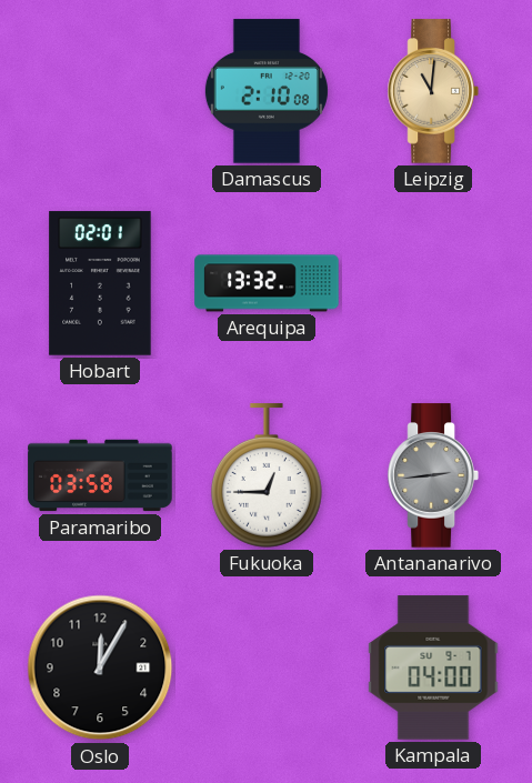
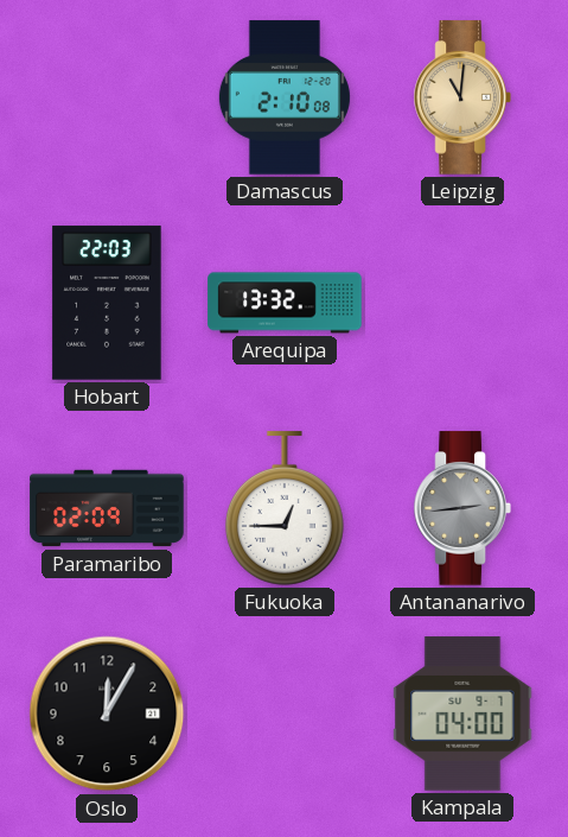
Hobart: 02:01 -> 22:03
Paramaribo: 03:58 -> 02:09
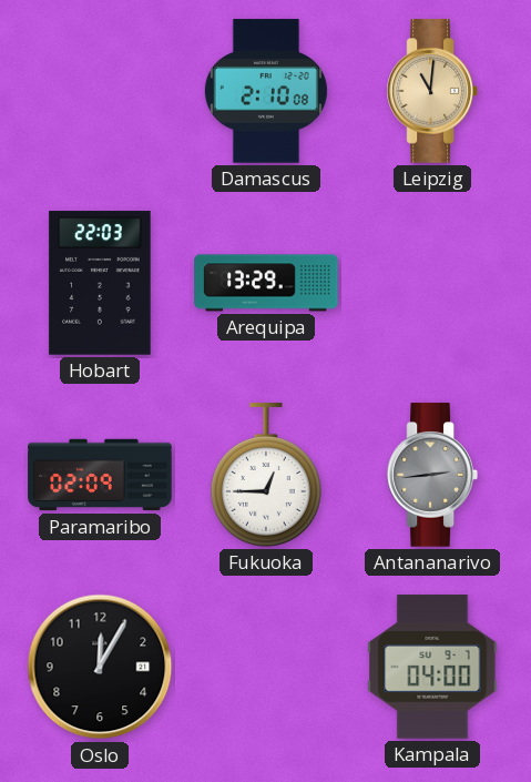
Arequipa: 13:32 -> 13:29
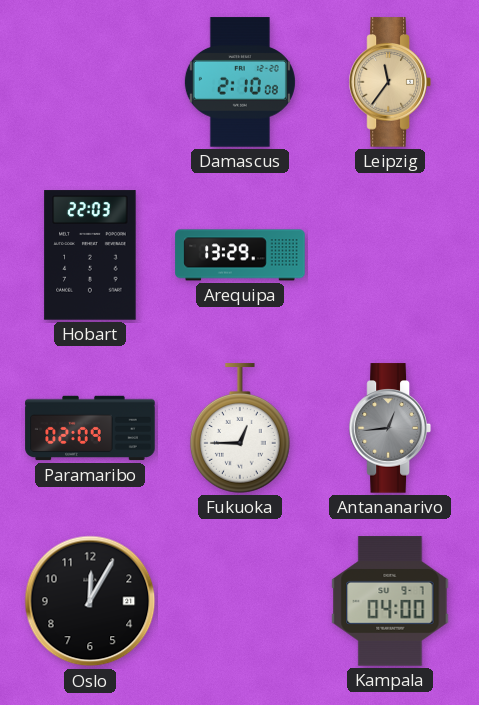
Leipzig: 11:01 -> 11:36
Antananarivo: 2:44 -> 12:44
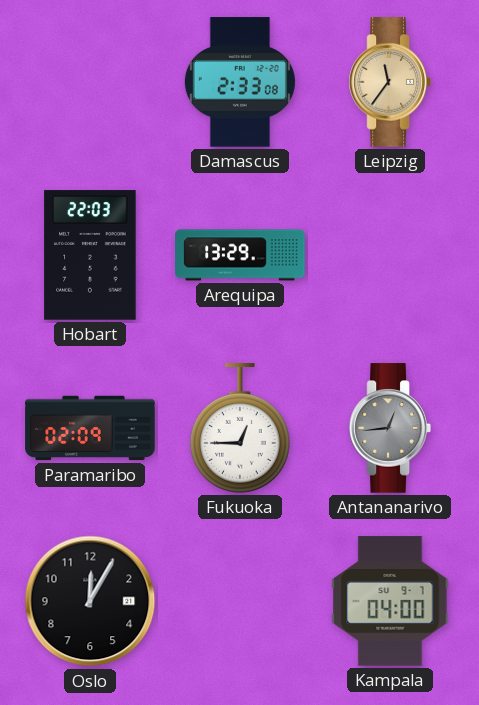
Damascus: 2:10 -> 2:33
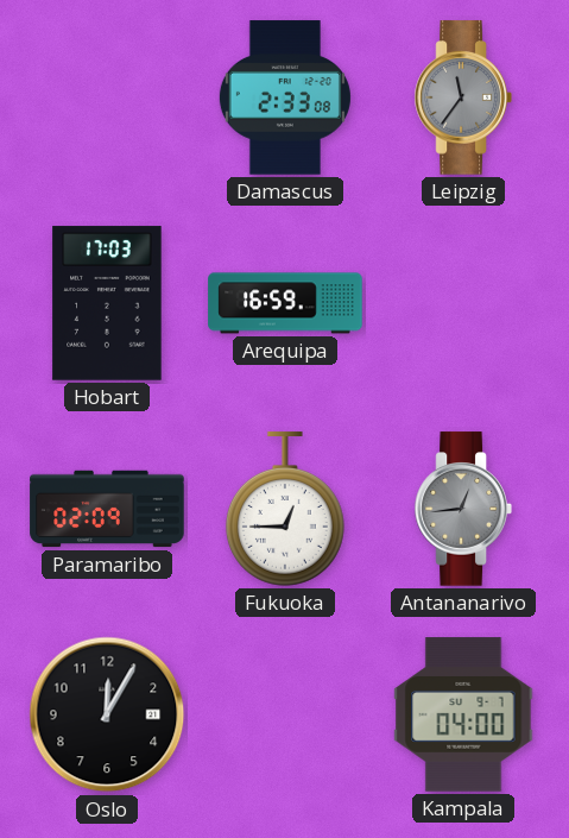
Leipzig dial: champagne -> grey
Hobart: 22:03 -> 17:03
Arequipa: 13:29 -> 16:59
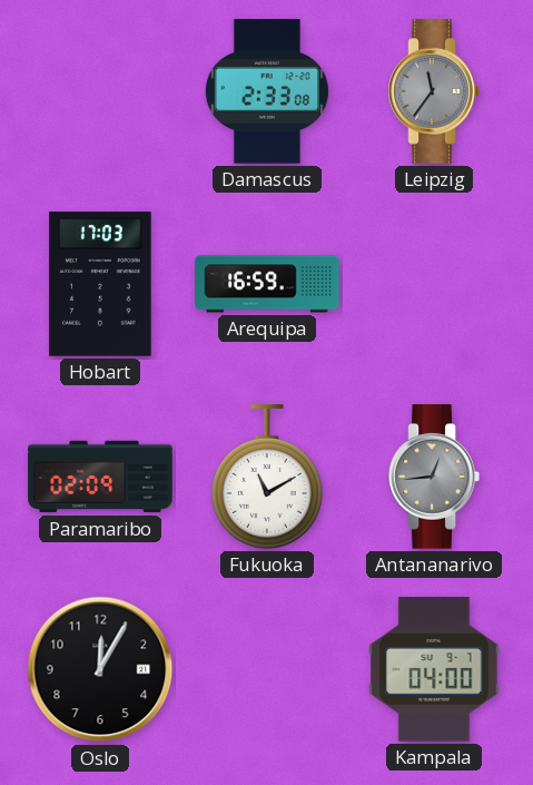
Fukuoka: 12:45 -> 11:10
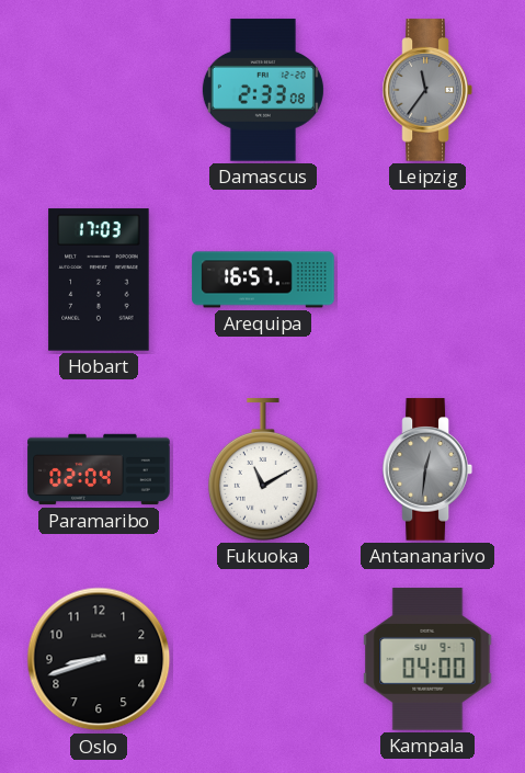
Arequipa: 16:59 -> 16:57
Paramaribo: 02:09 -> 02:04
Antananarivo: 12:44 -> 12:31
Oslo: 12:05 -> 8:42
